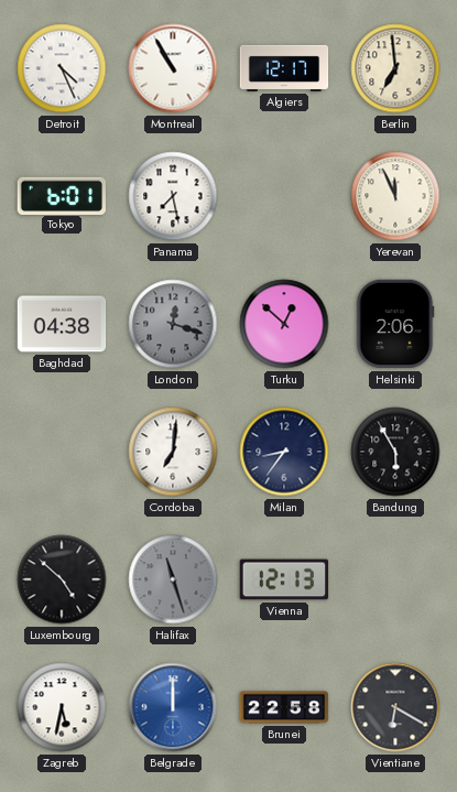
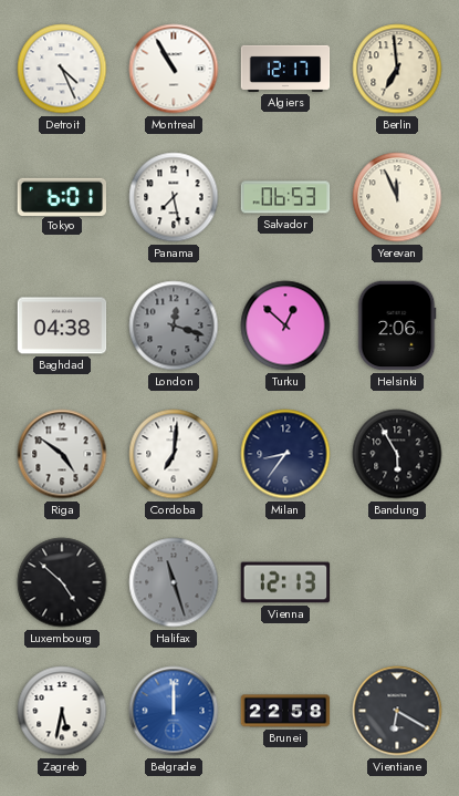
Salvador: none -> 06:53
Riga: none -> 4:51
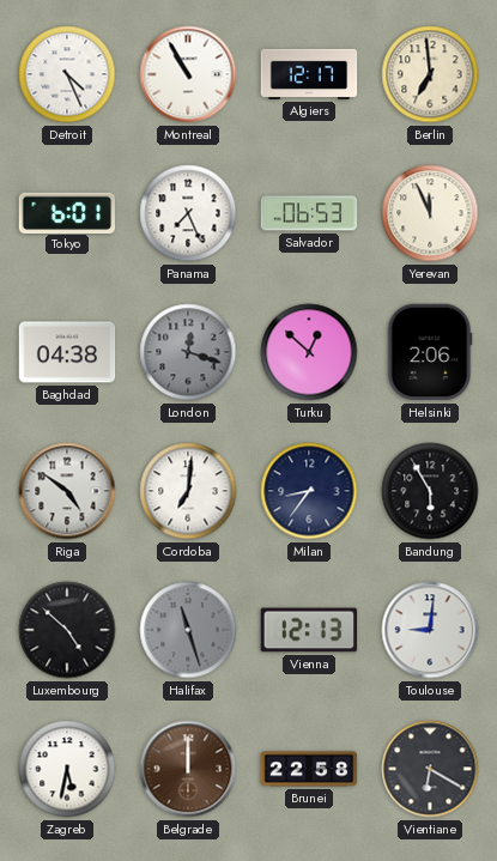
Panama: 7:28 -> 7:26
Toulouse: none -> 9:01
Belgrade dial: blue -> brown
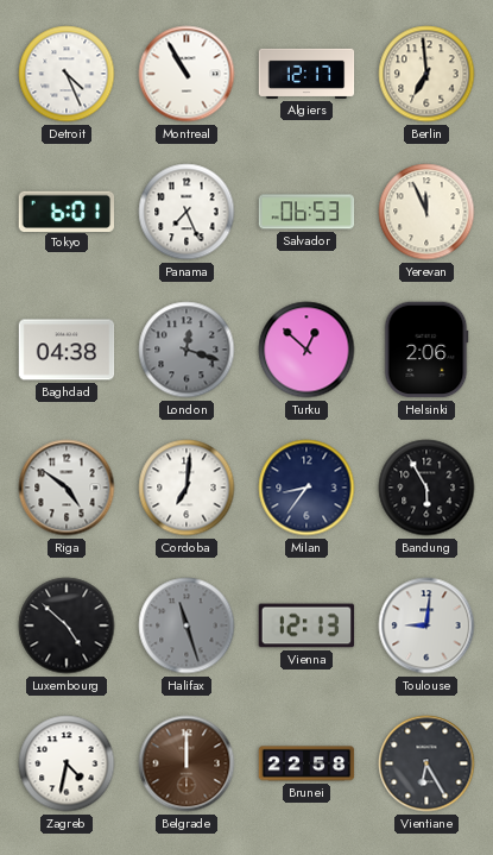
Zagreb: 5:32 -> 4:32
Vientiane: 6:20 -> 6:25
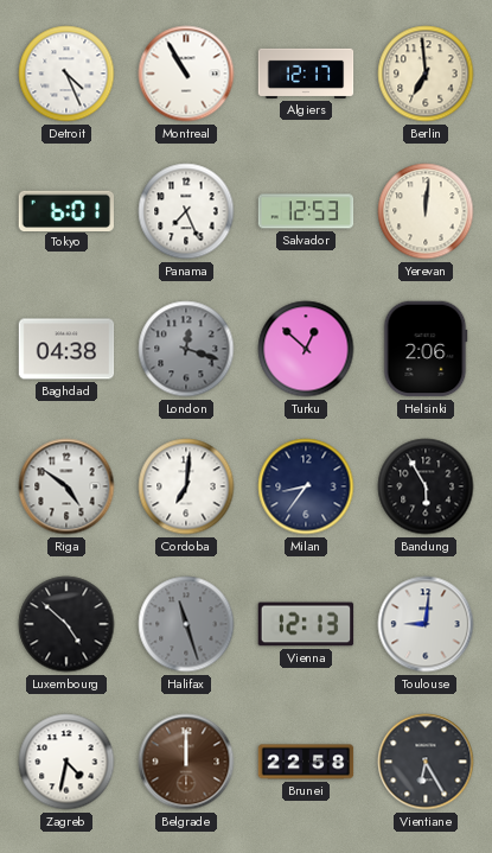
Salvador: 06:53 -> 12:53
Yerevan: 11:56 -> 12:01
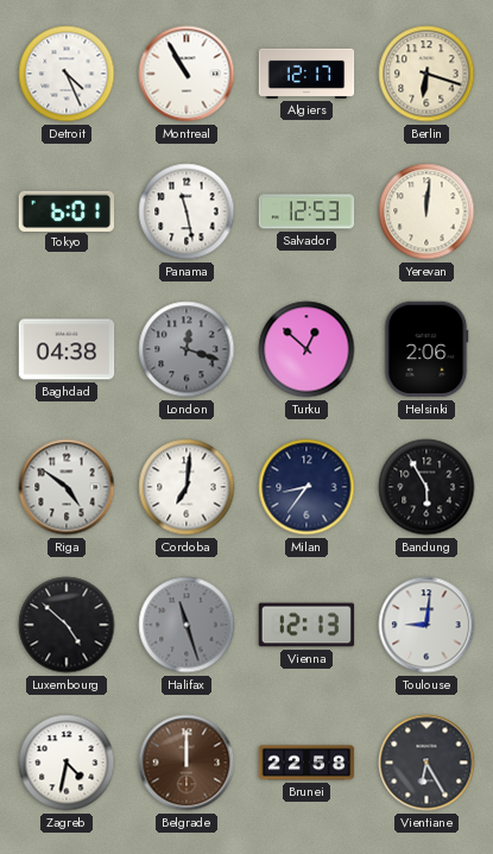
Berlin: 6:59 -> 6:18
Panama: 7:26 -> 11:28
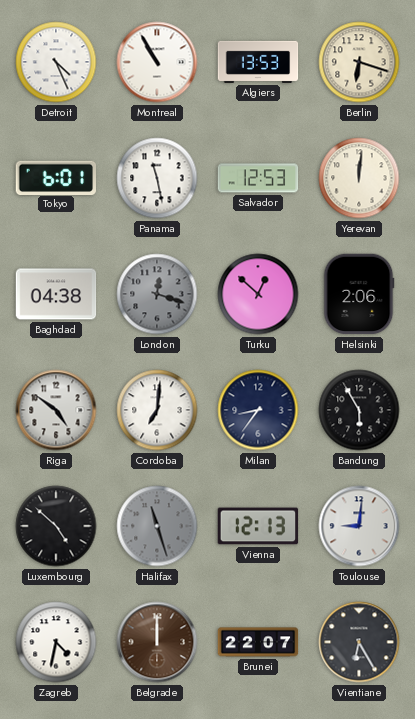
Algiers: 12:17 -> 13:53
Brunei: 22:58 -> 22:07
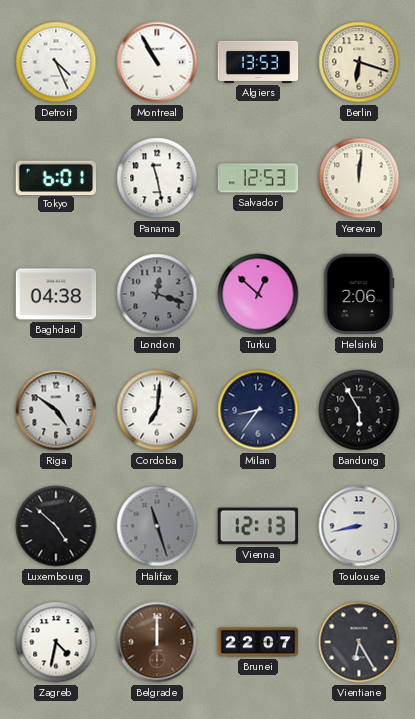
Toulouse: 9:01 -> 8:43
